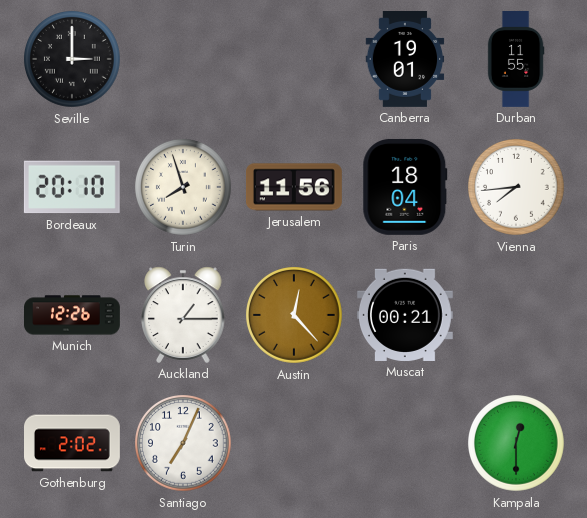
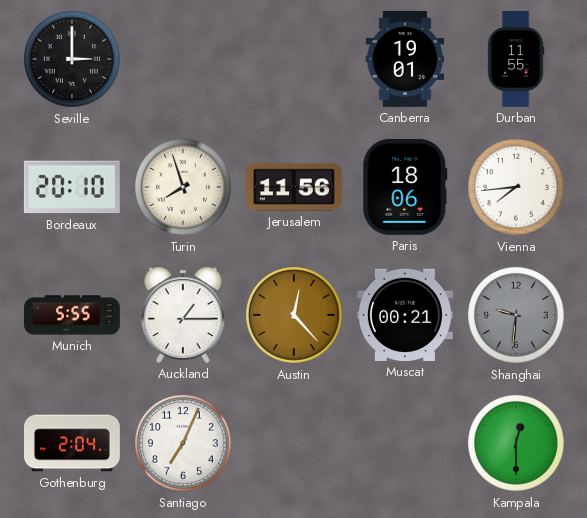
Paris: 18:04 -> 18:06
Munich: 12:26 -> 5:55
Shanghai: none -> 9:31
Gothenburg: 2:02 -> 2:04
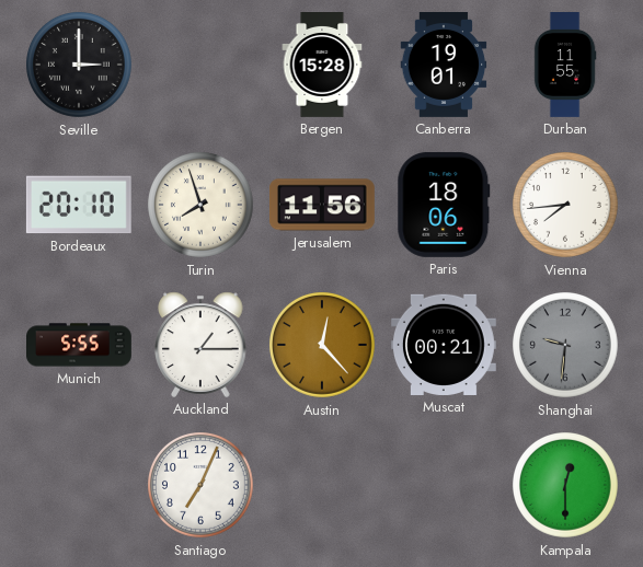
Bergen: none -> 15:28
Gothenburg: 2:04 -> none
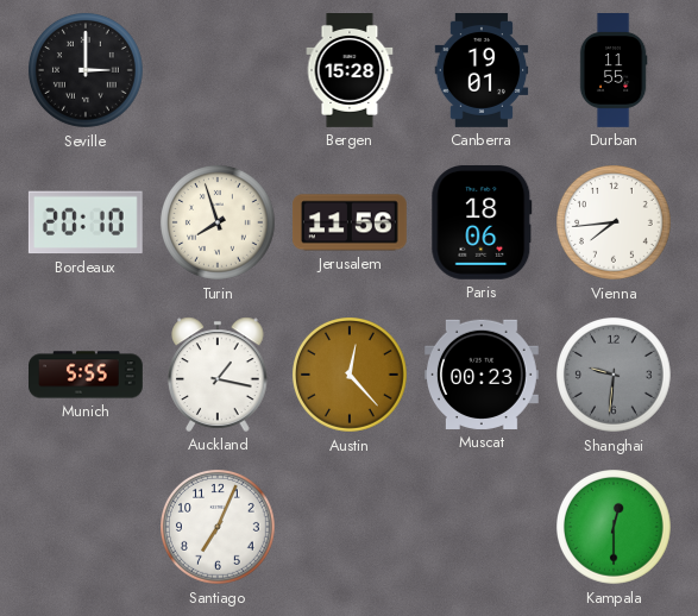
Auckland: 1:15 -> 1:17
Muscat: 00:21 -> 00:23
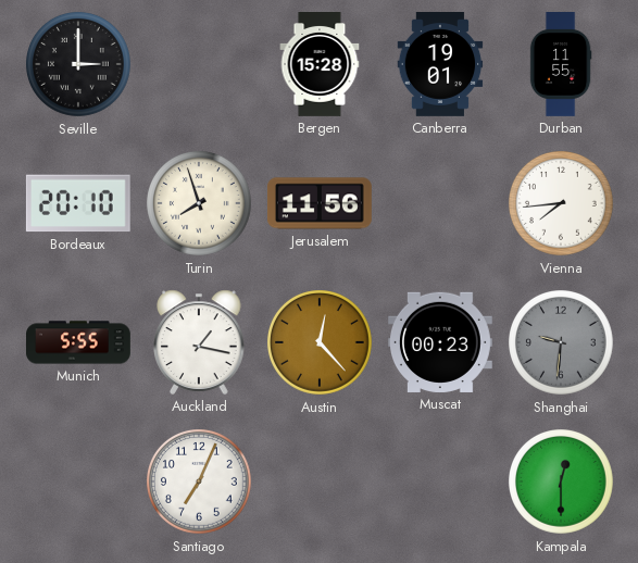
Paris: 18:06 -> none
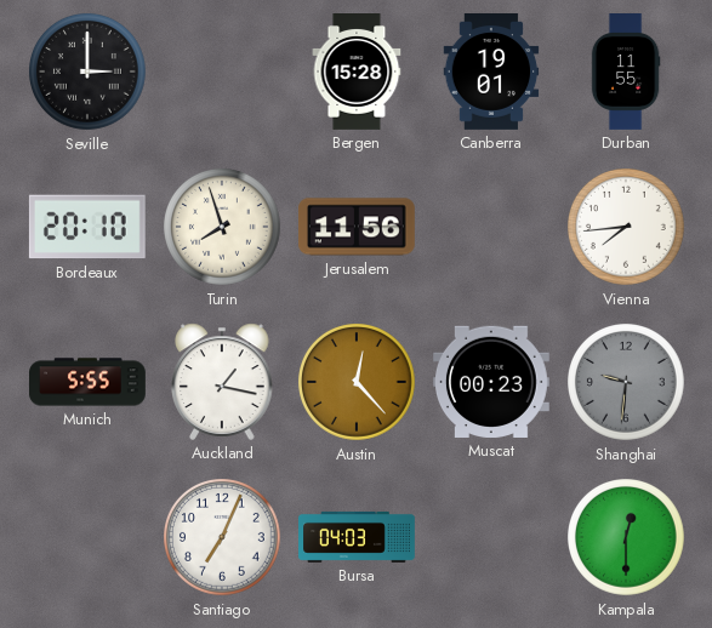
Bursa: none -> 04:03
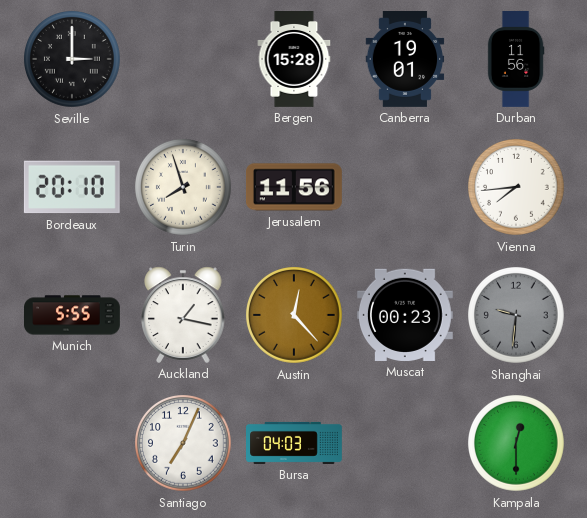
Durban: 11:55 -> 11:56
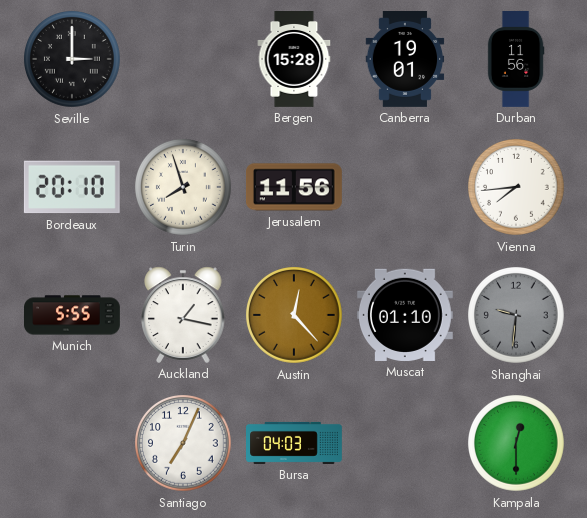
Muscat: 00:23 -> 01:10
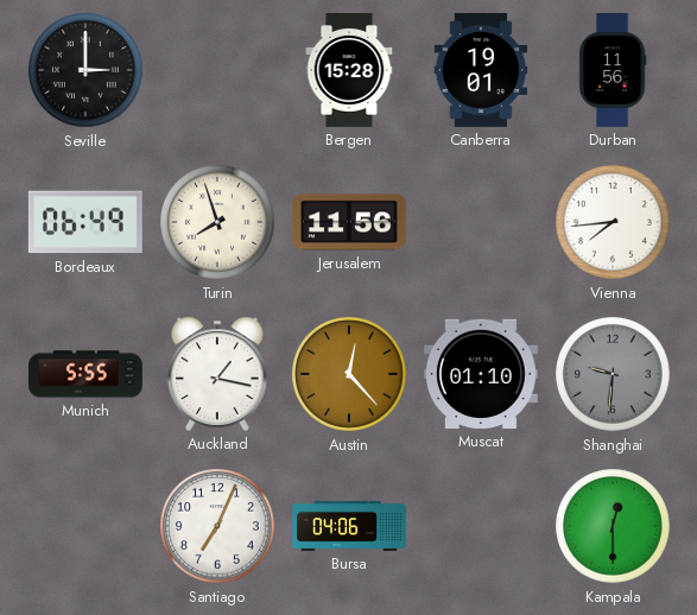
Bordeaux: 20:10 -> 06:49
Bursa: 04:03 -> 04:06
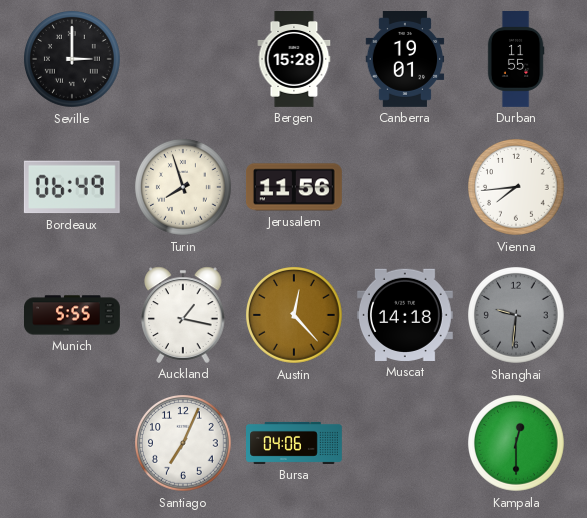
Durban: 11:56 -> 11:55
Muscat: 01:10 -> 14:18
